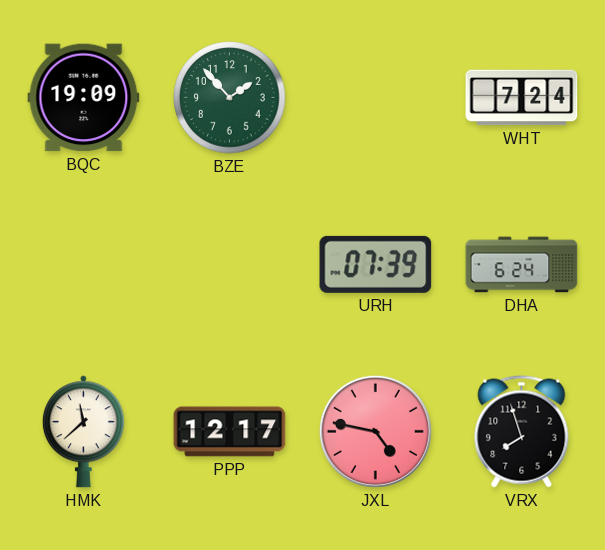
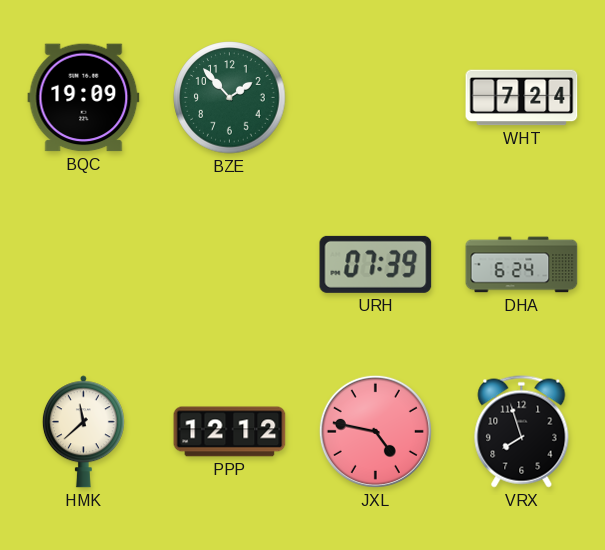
PPP: 12:17 -> 12:12
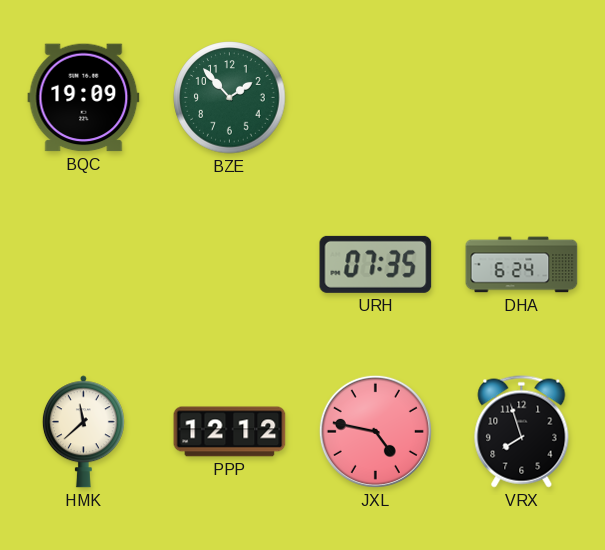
WHT: 7:24 -> none
URH: 07:39 -> 07:35
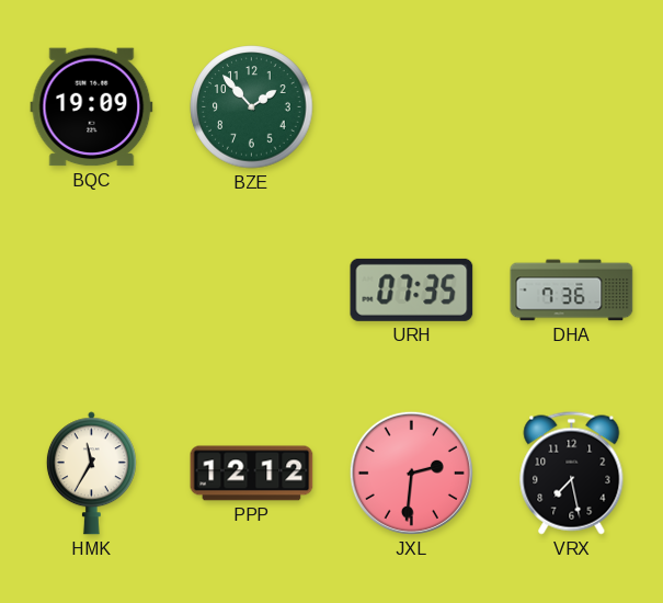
DHA: 6:24 -> 7:36
HMK: 11:38 -> 11:35
JXL: 4:47 -> 2:31
VRX: 7:57 -> 7:28
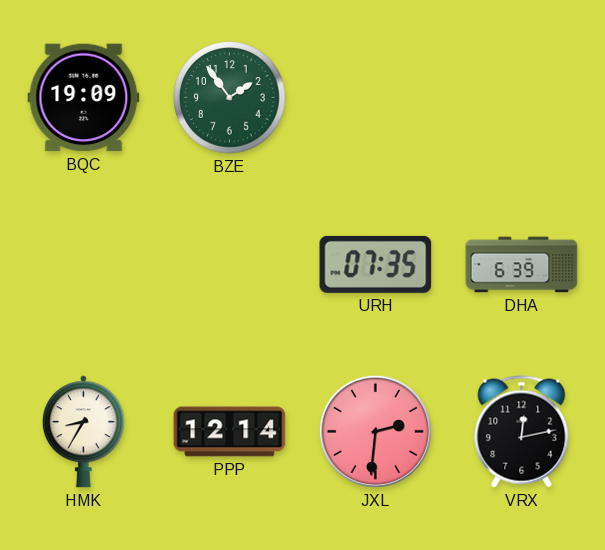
BZE: 1:53 -> 1:54
DHA: 7:36 -> 6:39
HMK: 11:35 -> 8:35
PPP: 12:12 -> 12:14
VRX: 7:28 -> 12:13
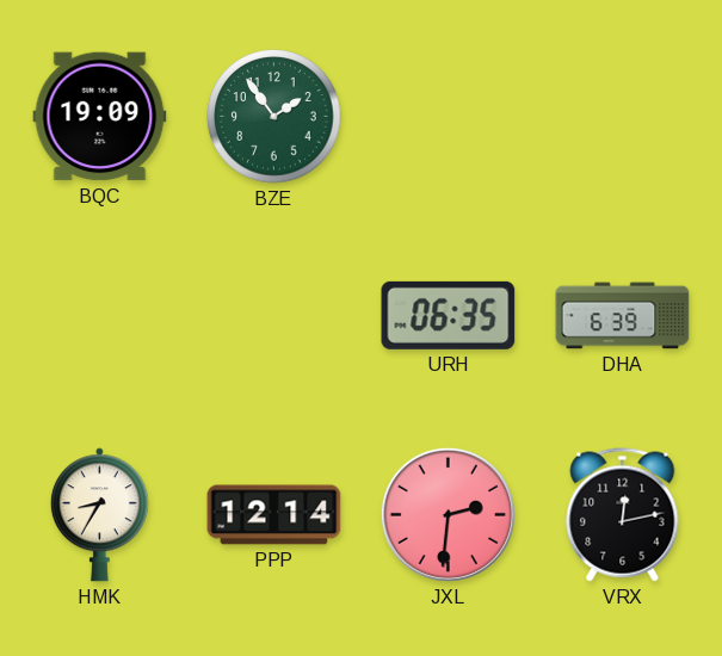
URH: 07:35 -> 06:35
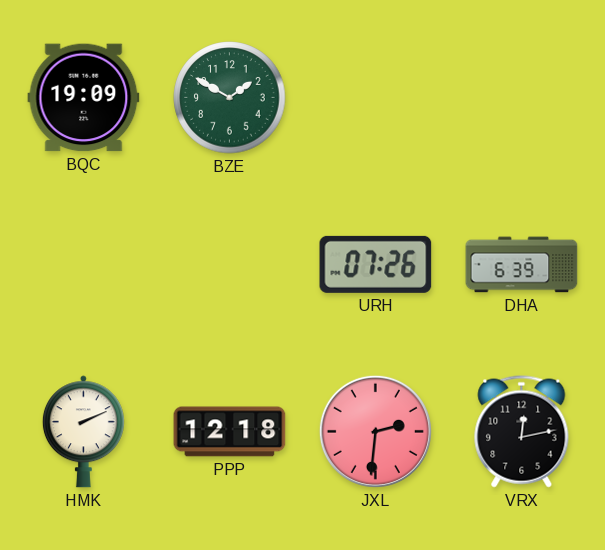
BZE: 1:54 -> 1:50
URH: 06:35 -> 07:26
HMK: 8:35 -> 2:11
PPP: 12:14 -> 12:18
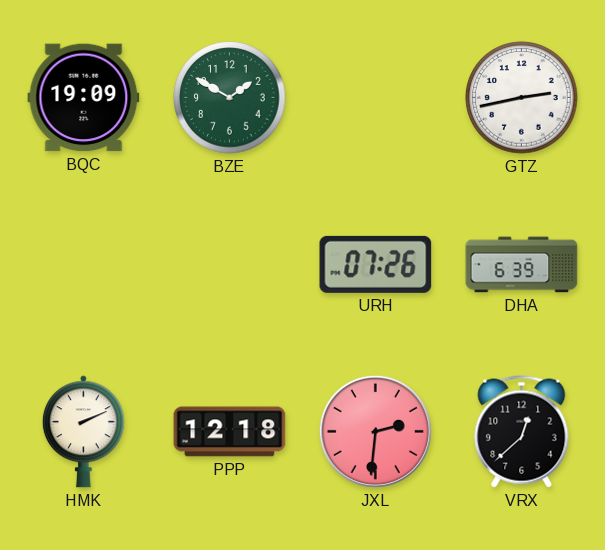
GTZ: none -> 2:43
VRX: 12:13 -> 12:38
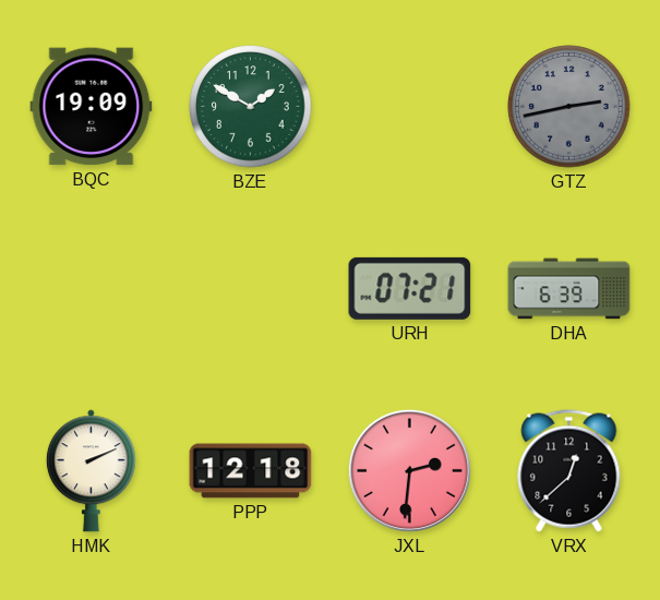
GTZ dial: white -> grey
URH: 07:26 -> 07:21
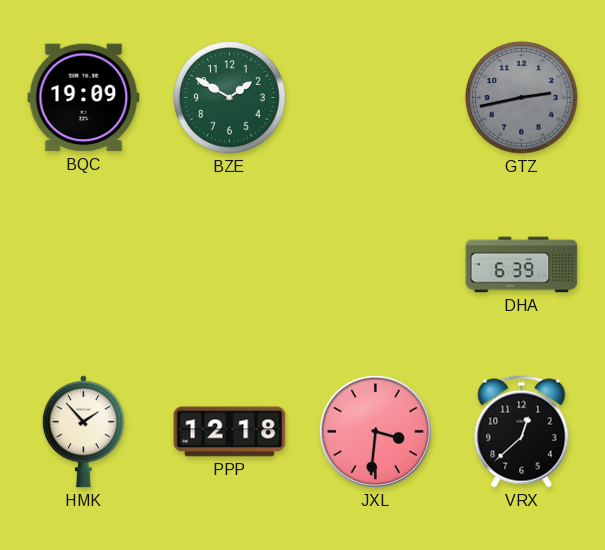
URH: 07:21 -> none
HMK: 2:11 -> 1:53
JXL: 2:31 -> 3:31
